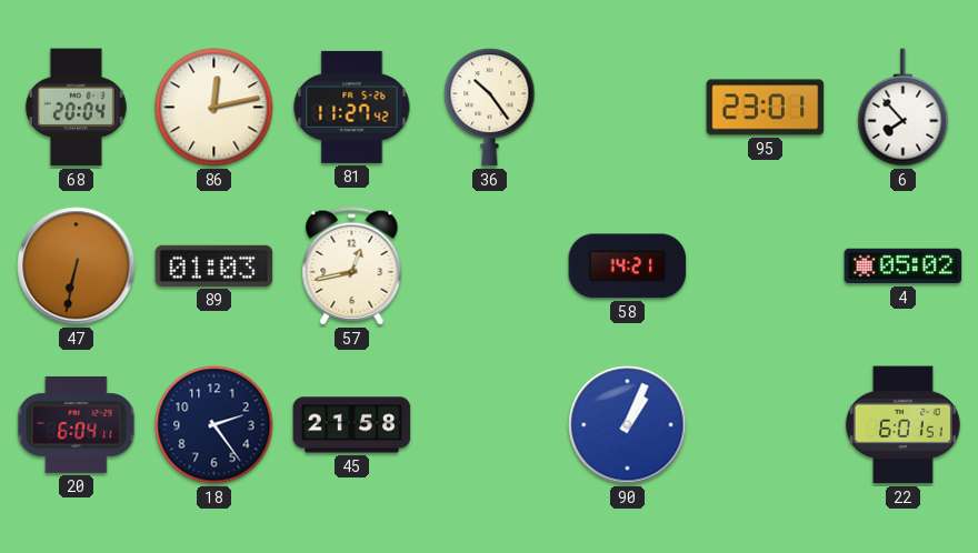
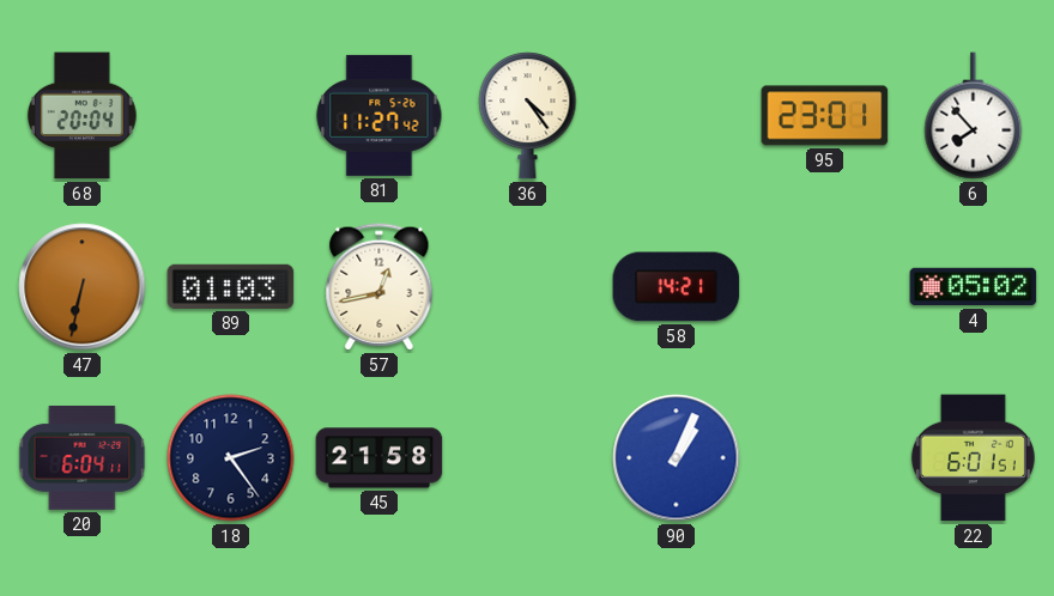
86: 12:13 -> none
36: 10:24 -> 4:24
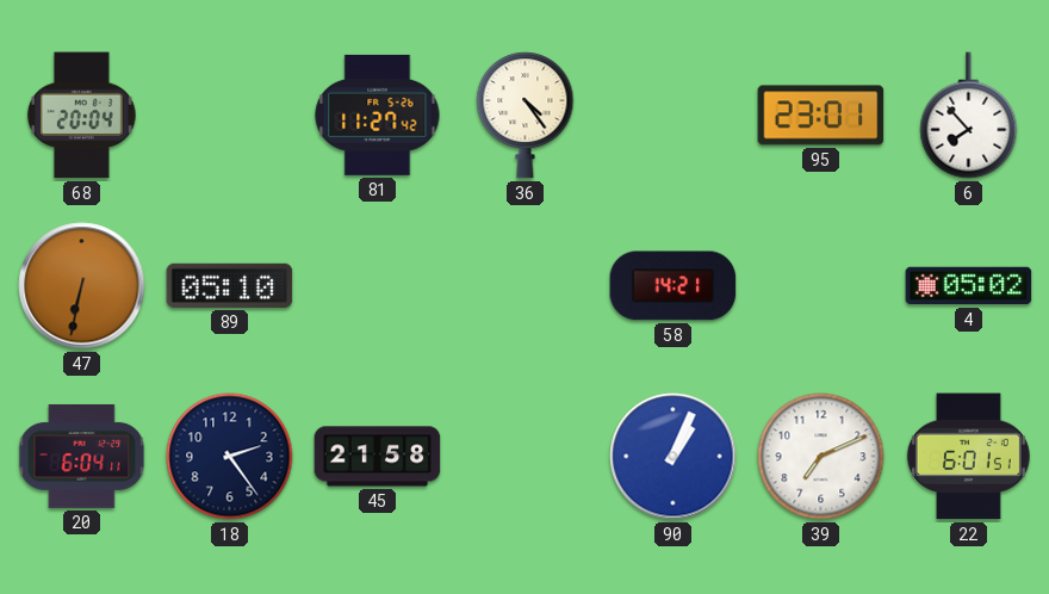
89: 01:03 -> 05:10
57: 12:43 -> none
39: none -> 7:11
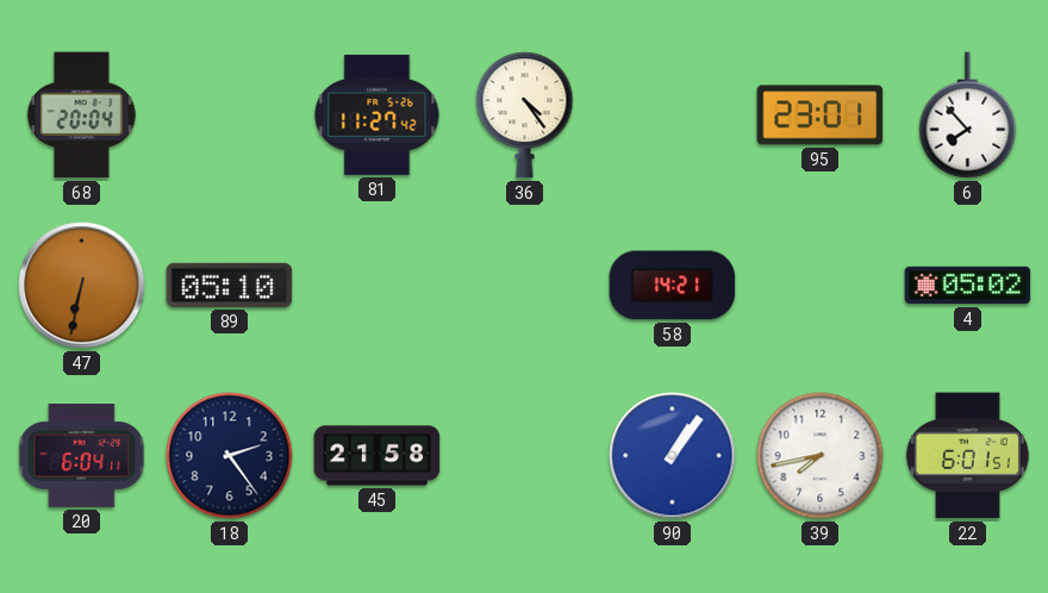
90: 1:04 -> 1:06
39: 7:11 -> 7:43
